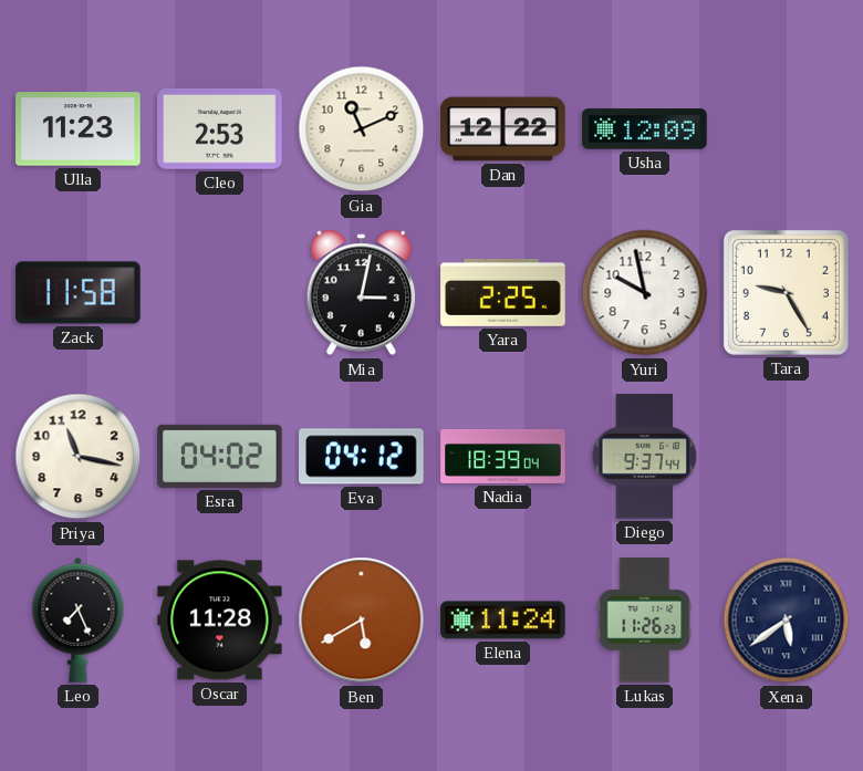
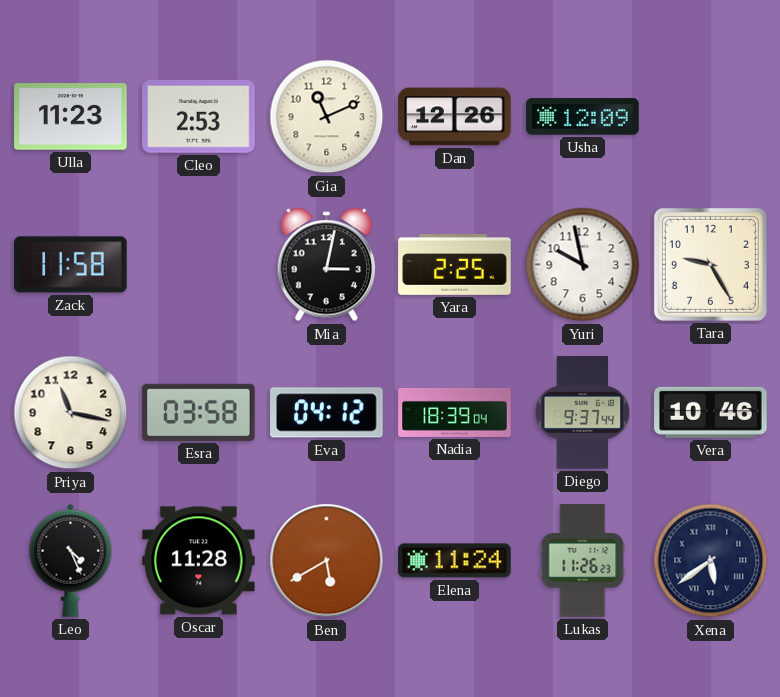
Dan: 12:22 -> 12:26
Esra: 04:02 -> 03:58
Vera: none -> 10:46
Leo: 7:26 -> 4:26
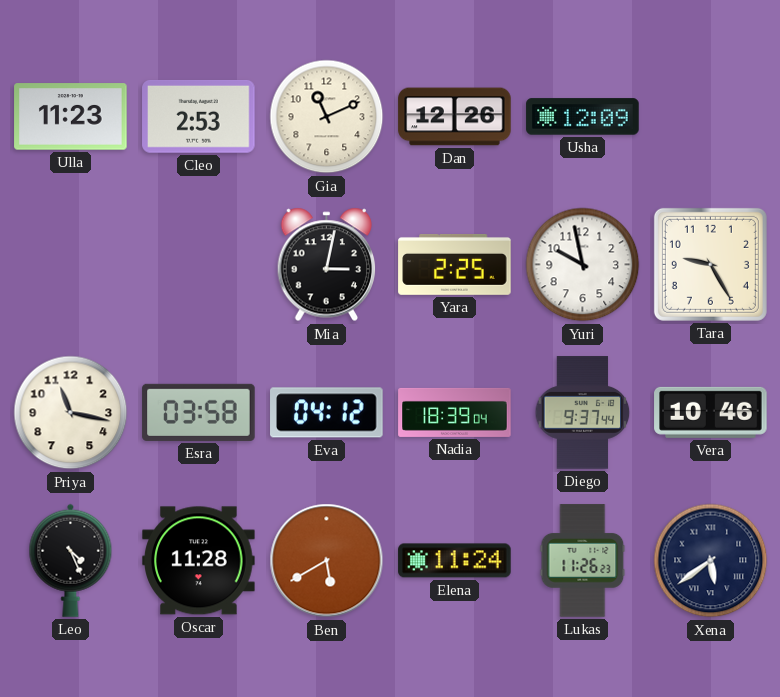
Zack: 11:58 -> none
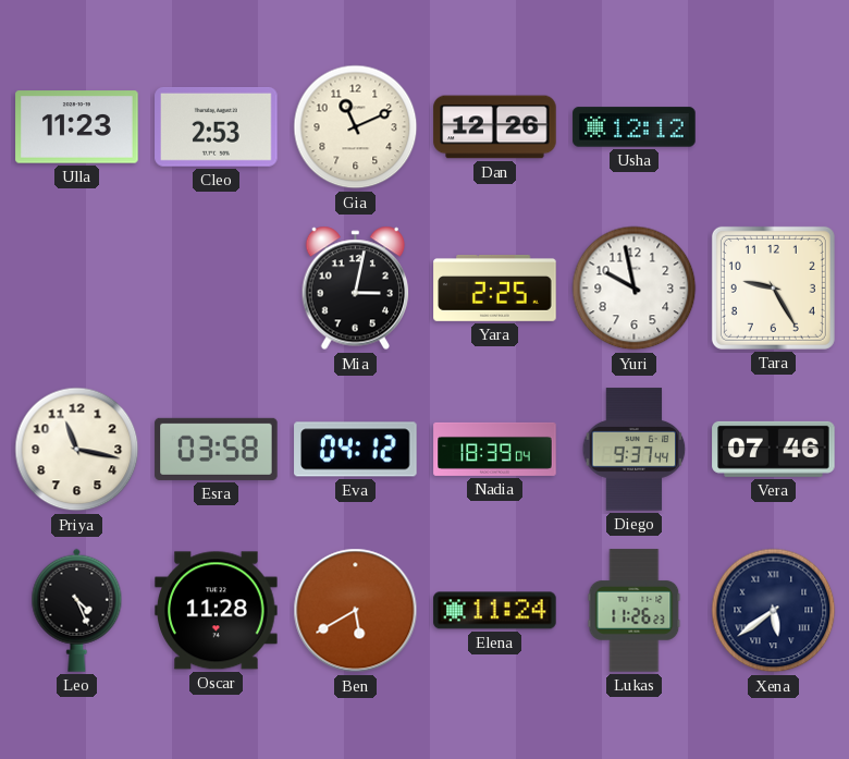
Usha: 12:09 -> 12:12
Vera: 10:46 -> 07:46
